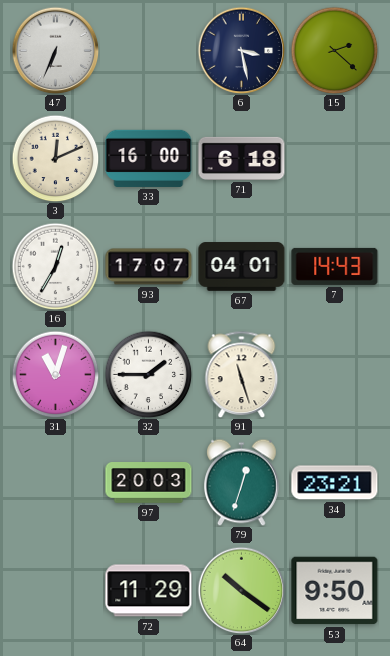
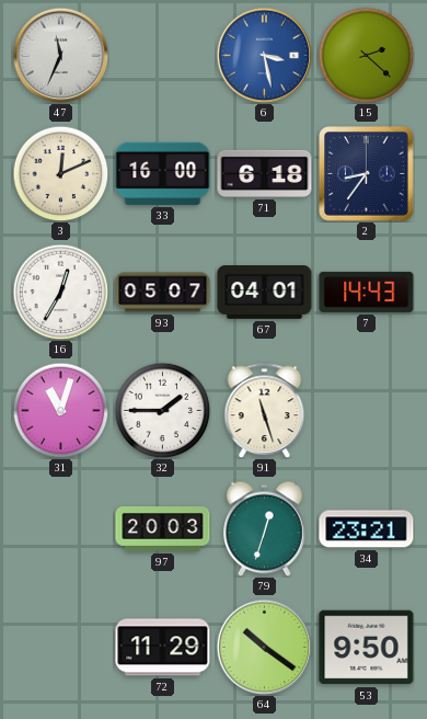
47: 6:34 -> 11:34
6 dial: navy -> blue
2: none -> 8:36
93: 17:07 -> 05:07
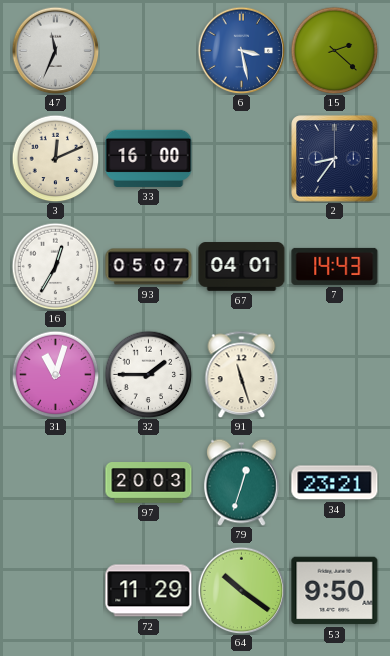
71: 6:18 -> none
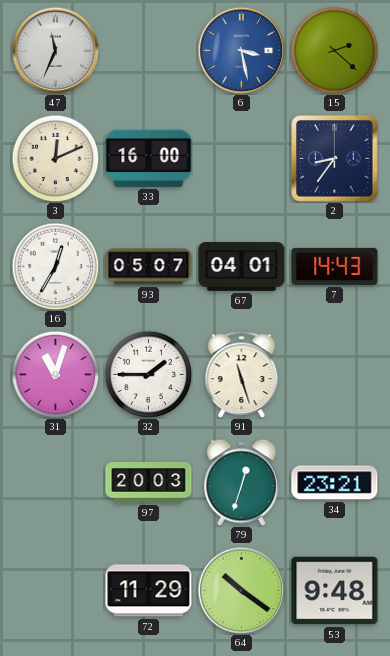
53: 9:50 -> 9:48
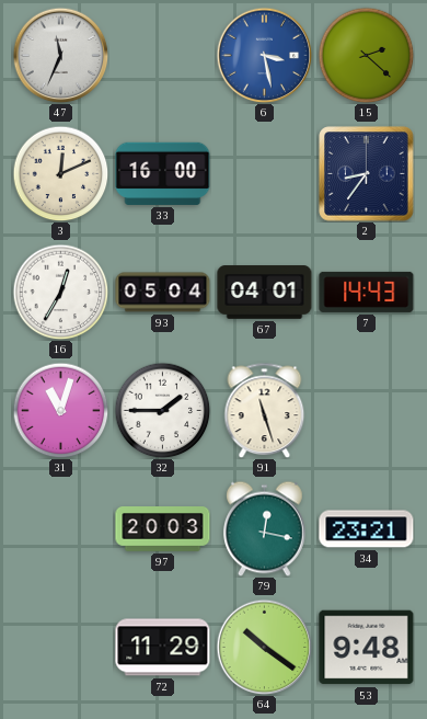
93: 05:07 -> 05:04
79: 12:33 -> 12:17
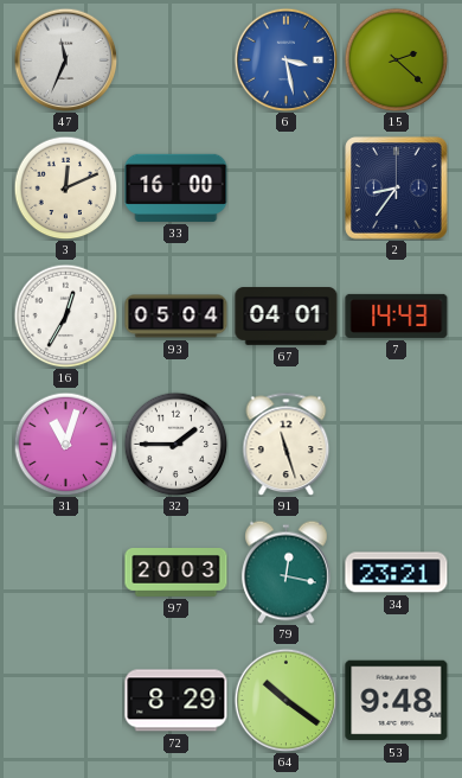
72: 11:29 -> 8:29
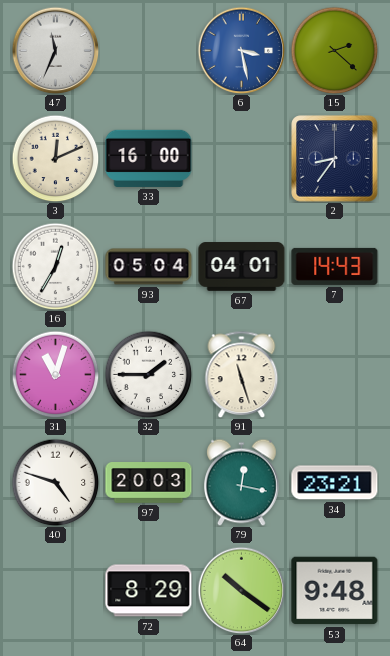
40: none -> 4:48
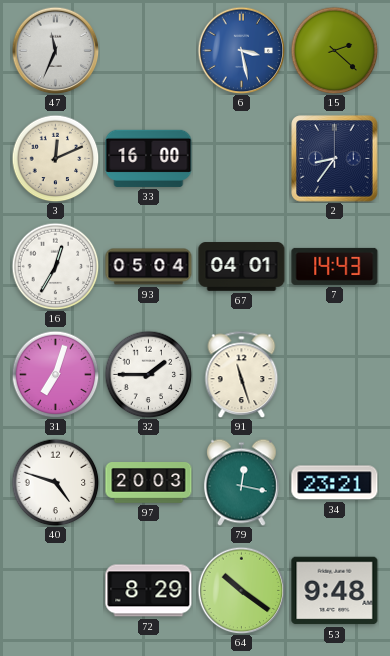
31: 11:03 -> 7:03
